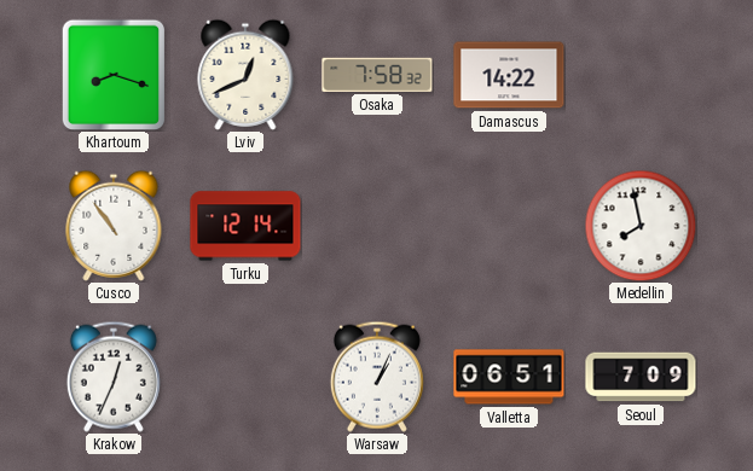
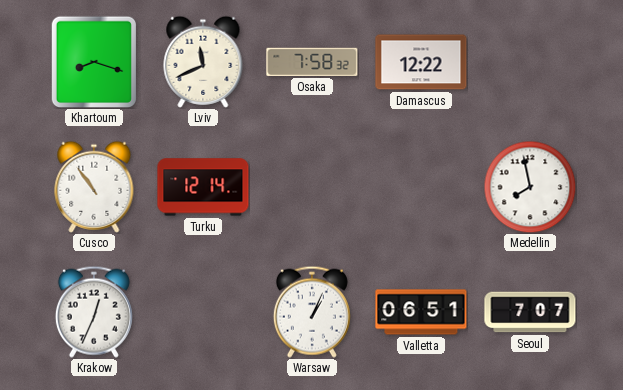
Lviv: 12:41 -> 11:41
Damascus: 14:22 -> 12:22
Seoul: 7:09 -> 7:07
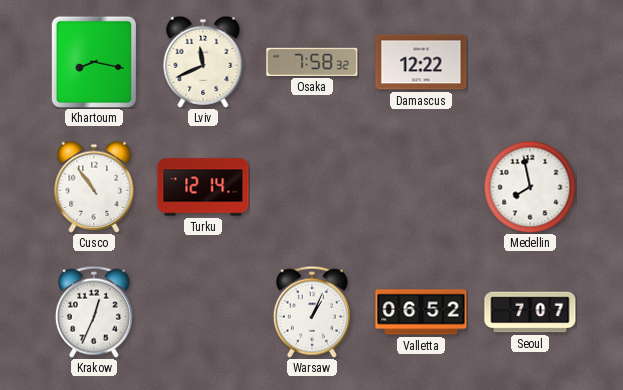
Khartoum: 8:18 -> 8:17
Valletta: 06:51 -> 06:52
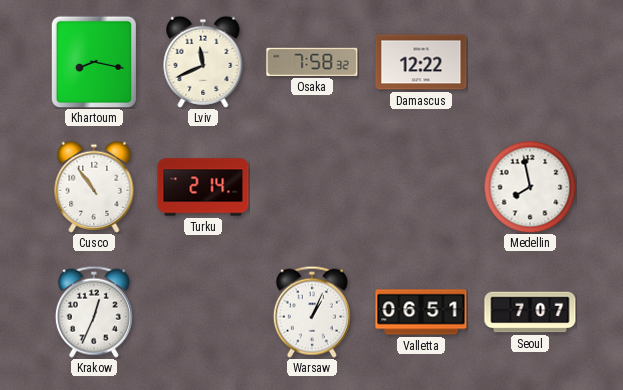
Turku: 12:14 -> 2:14
Valletta: 06:52 -> 06:51
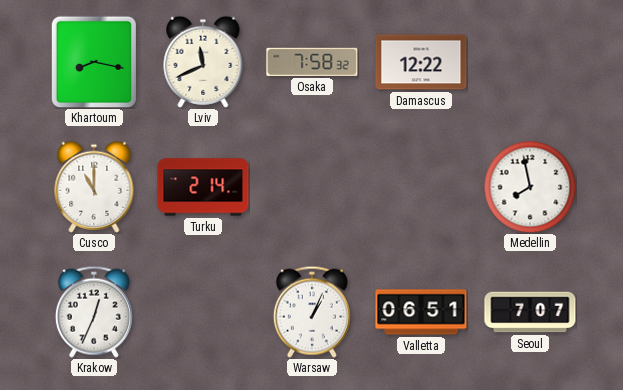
Cusco: 10:54 -> 11:00
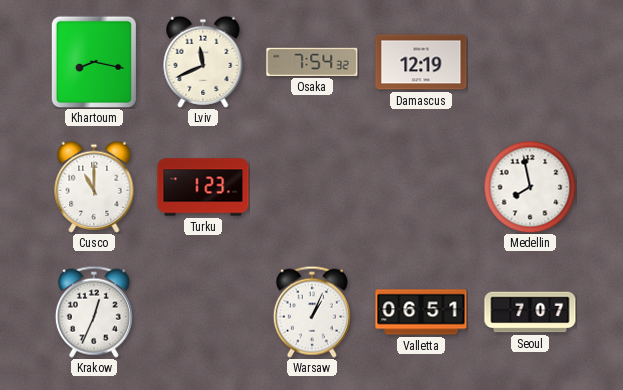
Osaka: 7:58 -> 7:54
Damascus: 12:22 -> 12:19
Turku: 2:14 -> 1:23
